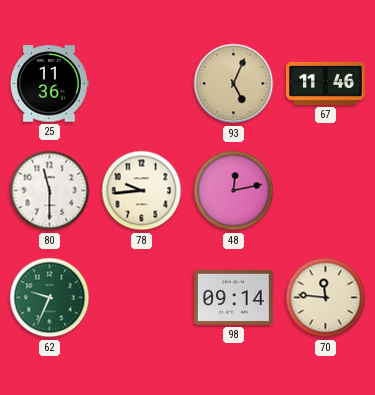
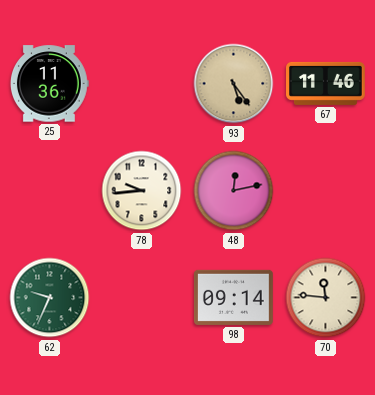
93: 5:04 -> 5:24
80: 11:30 -> none
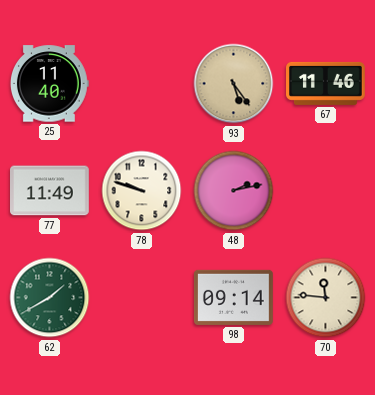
25: 11:36 -> 11:40
77: none -> 11:49
78: 9:44 -> 9:48
48: 12:13 -> 2:13
62: 9:34 -> 1:40
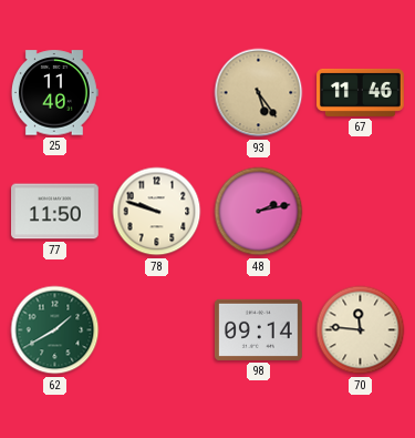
77: 11:49 -> 11:50
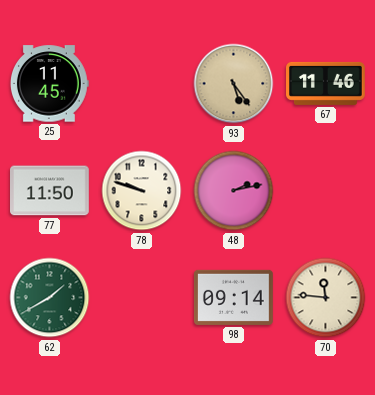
25: 11:40 -> 11:45
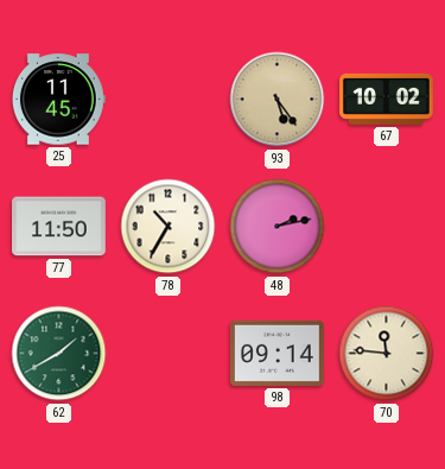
67: 11:46 -> 10:02
78: 9:48 -> 10:35
